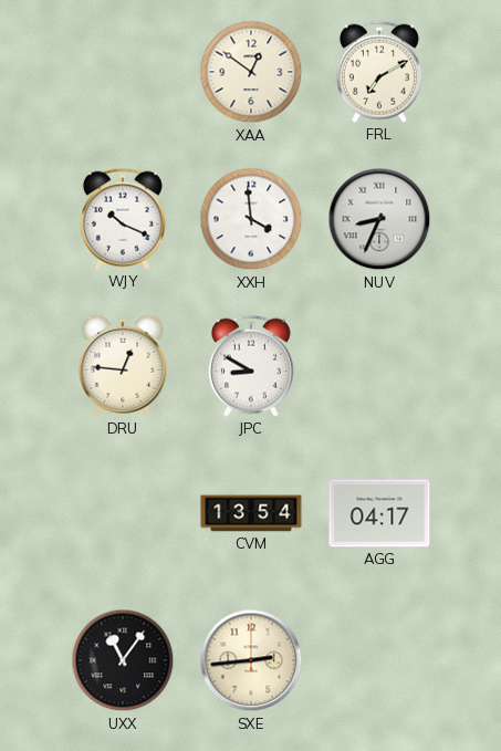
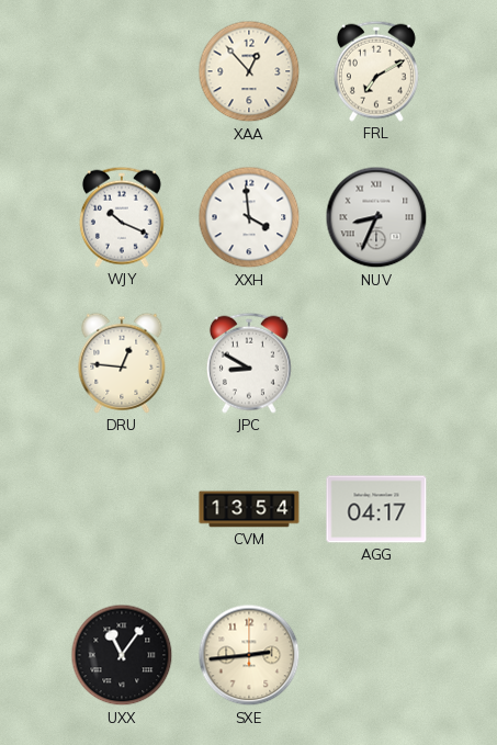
XAA: 12:51 -> 12:53
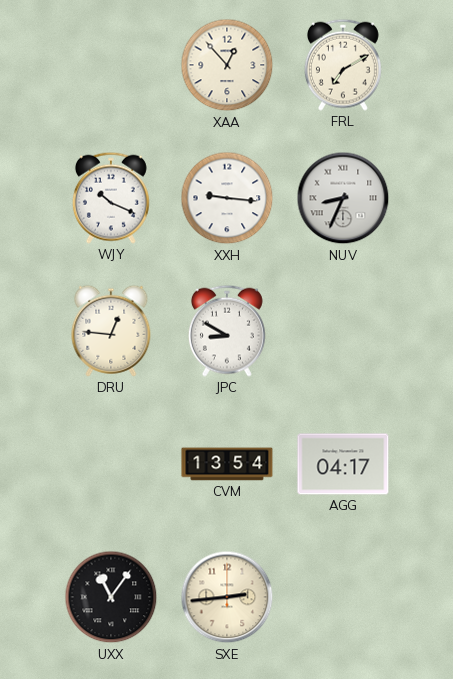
XXH: 3:59 -> 9:16
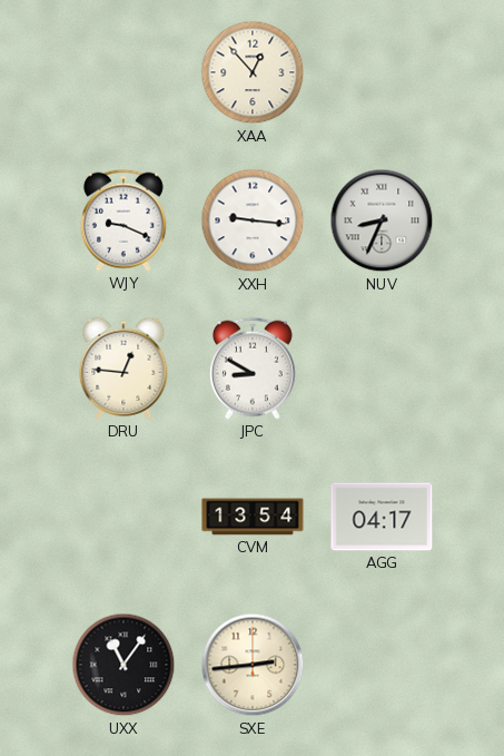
FRL: 7:10 -> none
WJY: 10:19 -> 9:19
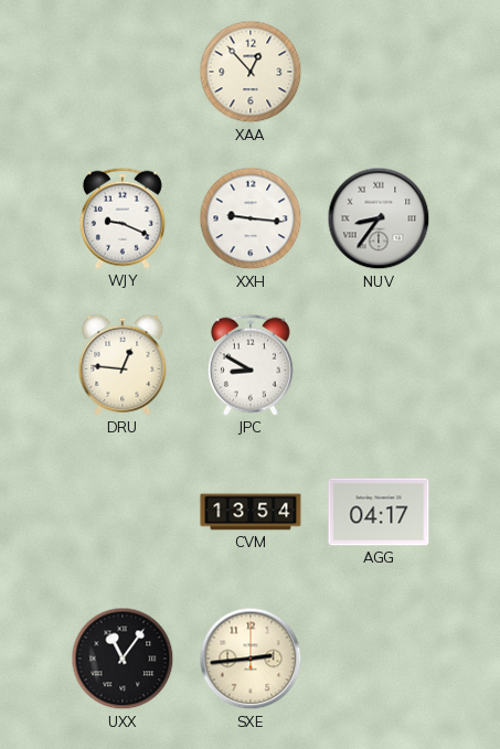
NUV: 8:34 -> 8:36
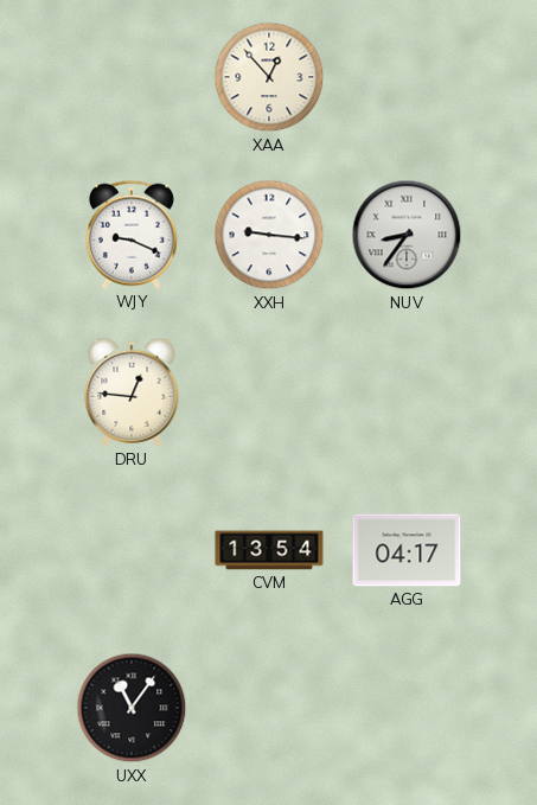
JPC: 8:50 -> none
SXE: 2:44 -> none
